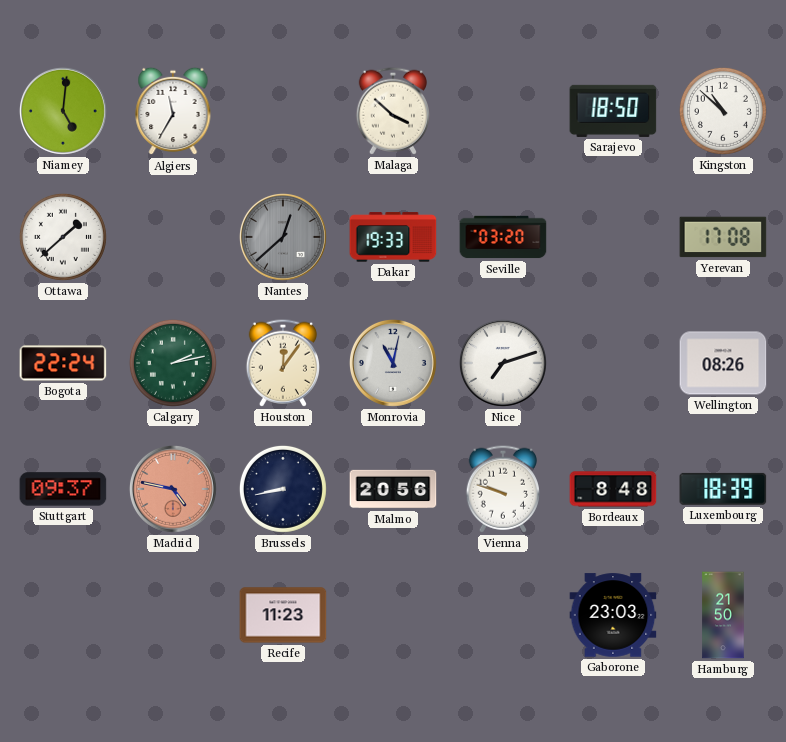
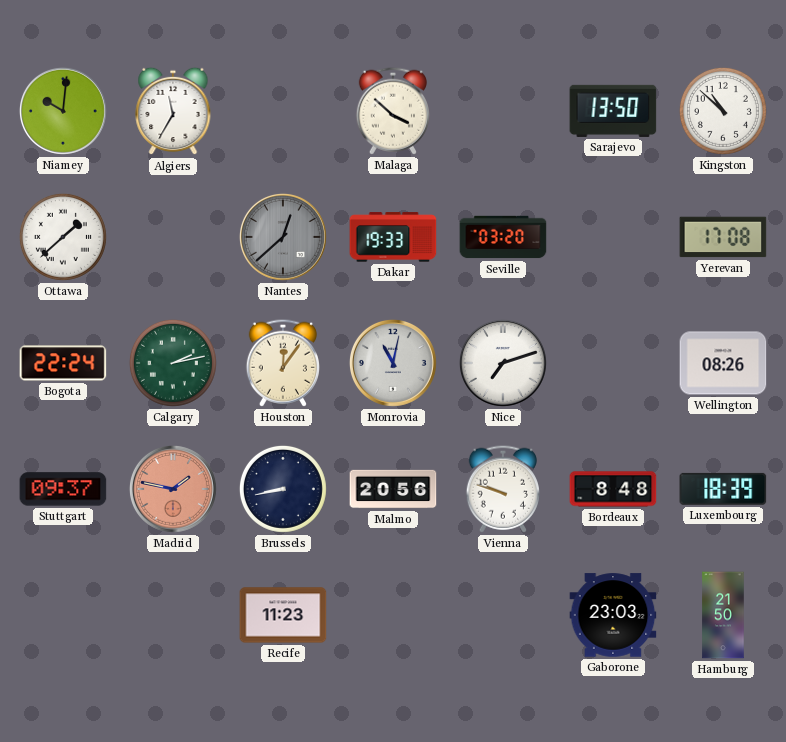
Niamey: 5:01 -> 10:01
Sarajevo: 18:50 -> 13:50
Madrid: 4:47 -> 1:47
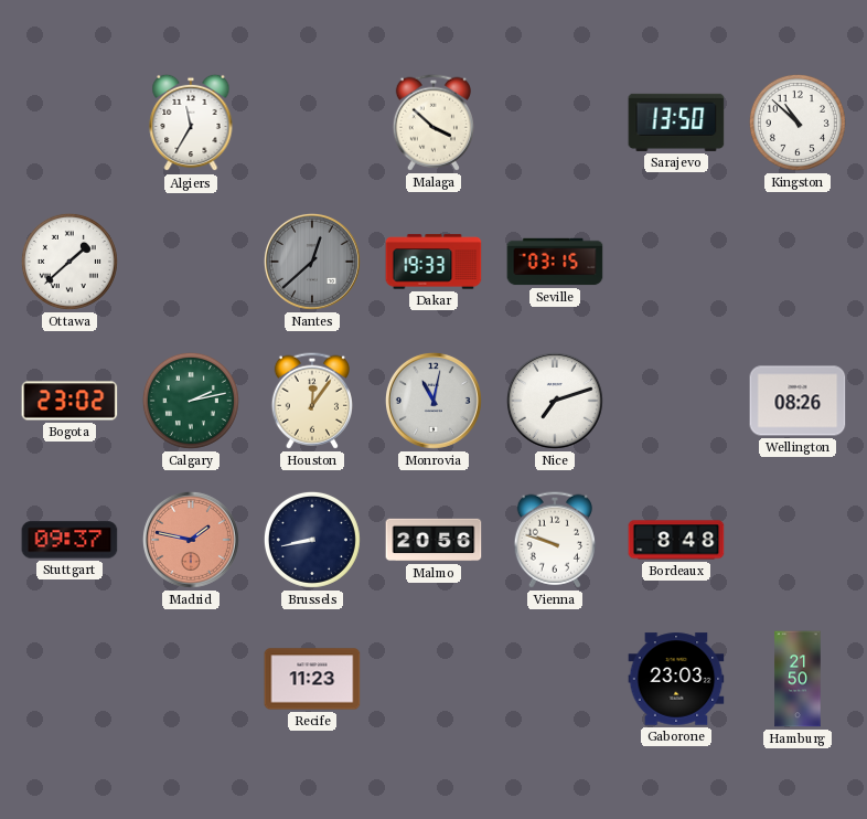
Niamey: 10:01 -> none
Seville: 03:20 -> 03:15
Yerevan: 17:08 -> none
Bogota: 22:24 -> 23:02
Luxembourg: 18:39 -> none
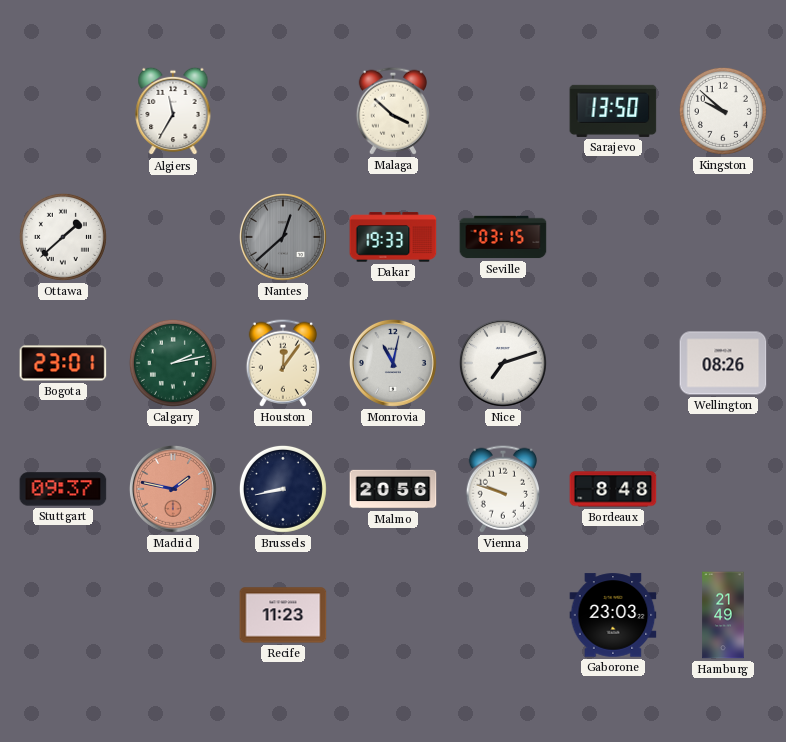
Kingston: 10:52 -> 9:52
Bogota: 23:02 -> 23:01
Hamburg: 21:50 -> 21:49
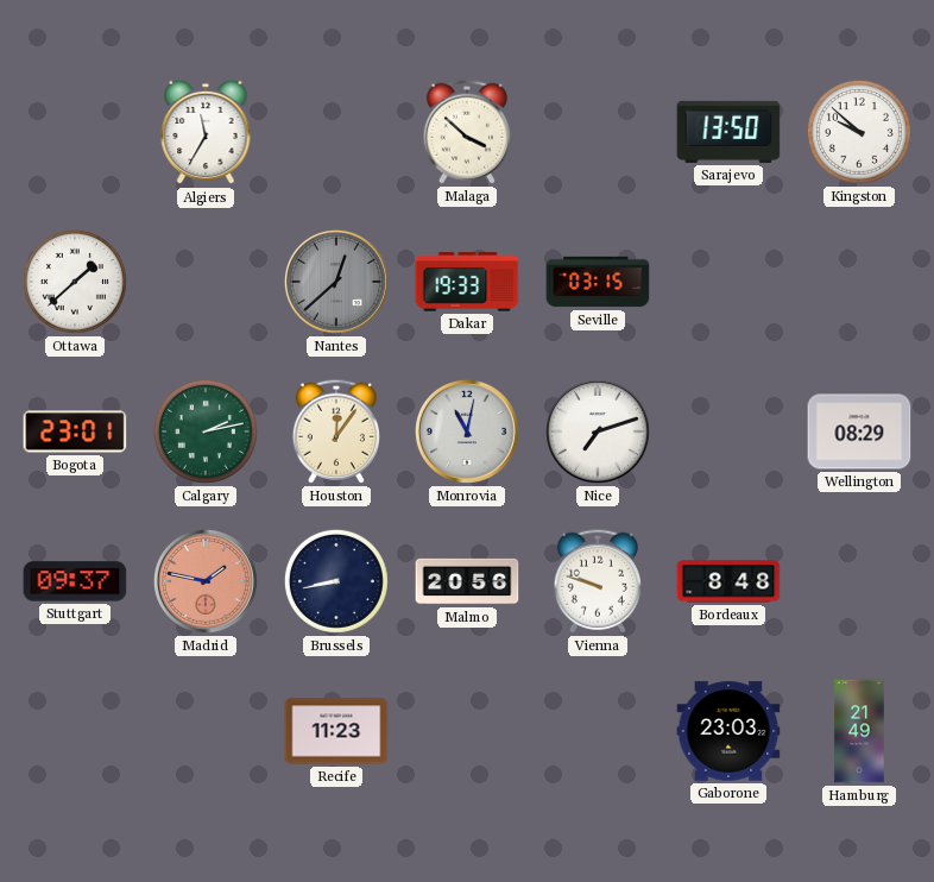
Wellington: 08:26 -> 08:29
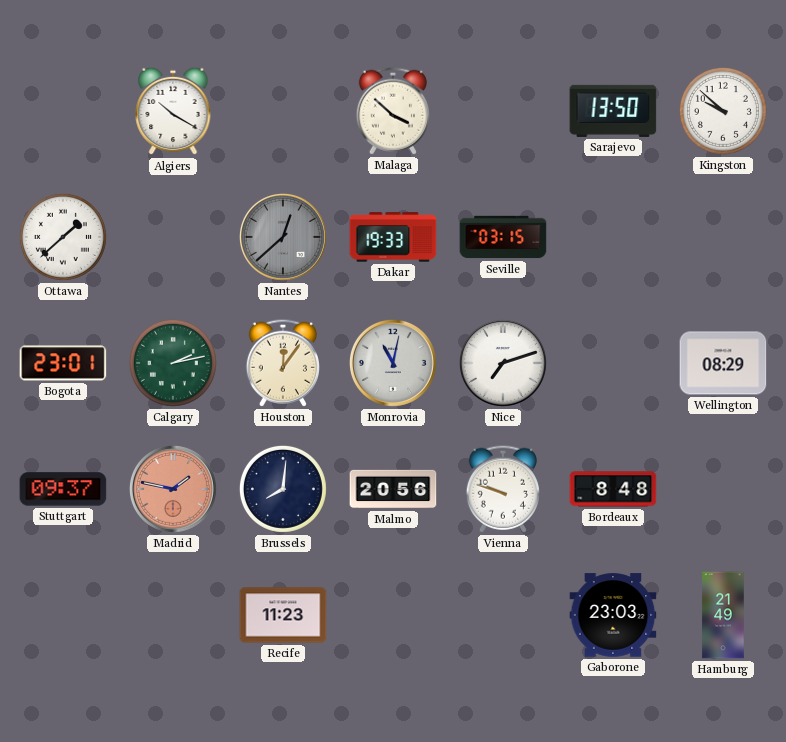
Algiers: 11:35 -> 10:20
Brussels: 8:43 -> 8:01
